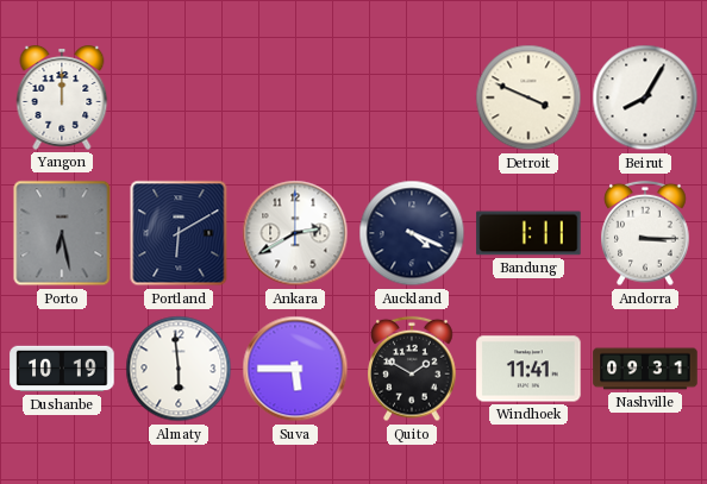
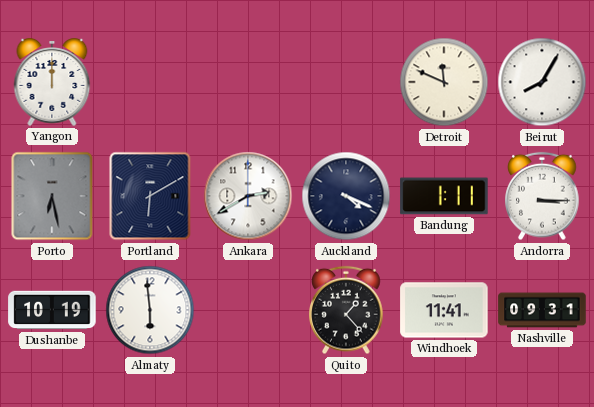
Detroit: 3:49 -> 11:49
Suva: 5:45 -> none
Quito: 1:50 -> 1:23
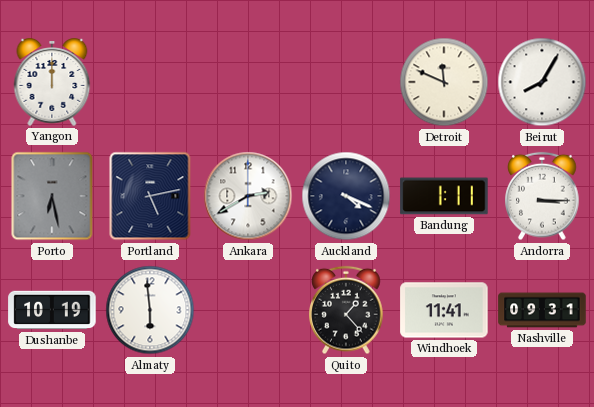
Portland: 6:10 -> 5:13
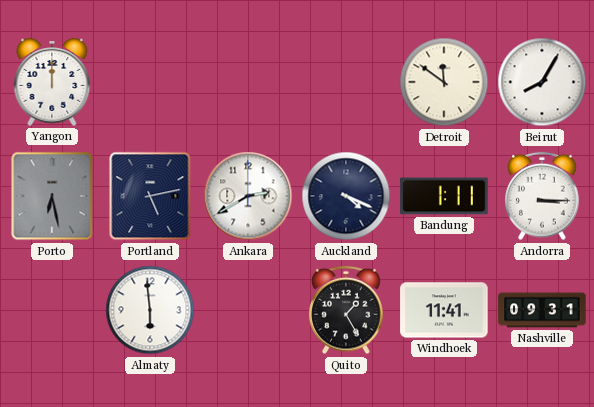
Detroit: 11:49 -> 11:51
Dushanbe: 10:19 -> none
Quito: 1:23 -> 1:25
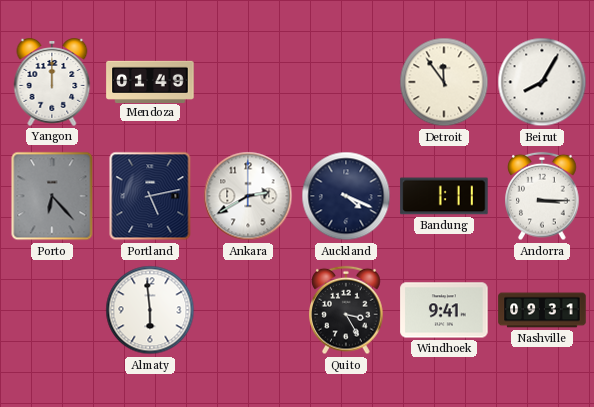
Mendoza: none -> 01:49
Detroit: 11:51 -> 11:54
Porto: 6:28 -> 6:23
Quito: 1:25 -> 3:25
Windhoek: 11:41 -> 9:41
